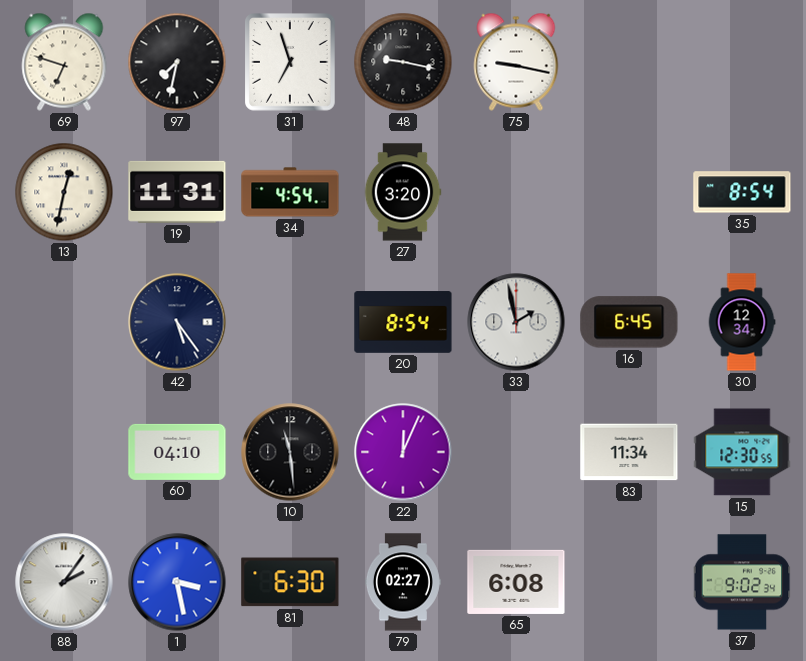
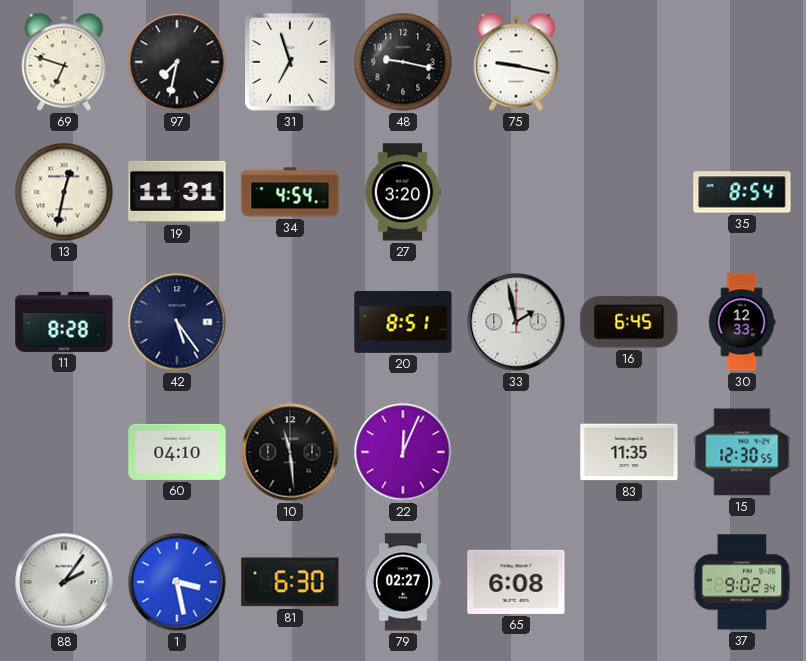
11: none -> 8:28
20: 8:54 -> 8:51
30: 12:34 -> 12:33
83: 11:34 -> 11:35
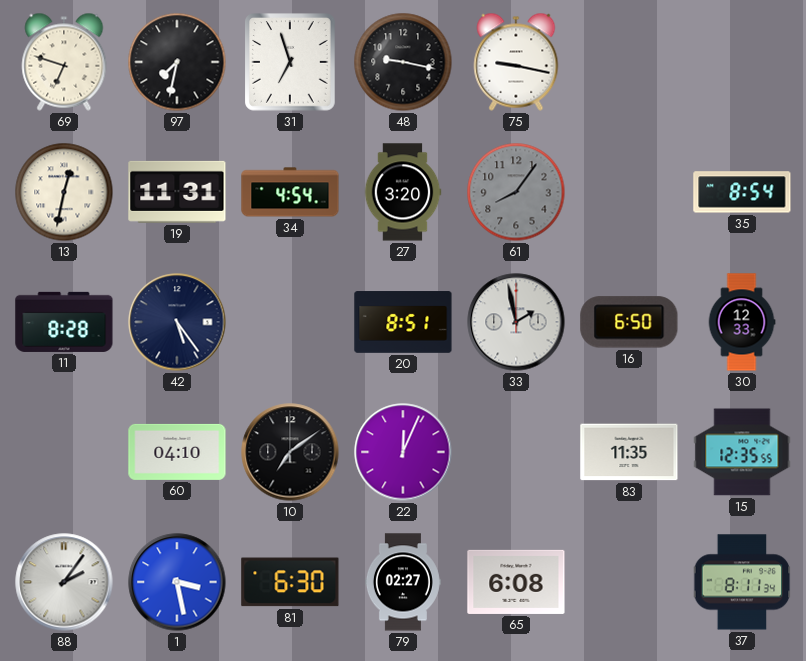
61: none -> 8:06
16: 6:45 -> 6:50
10: 11:29 -> 7:09
15: 12:30 -> 12:35
37: 9:02 -> 8:11
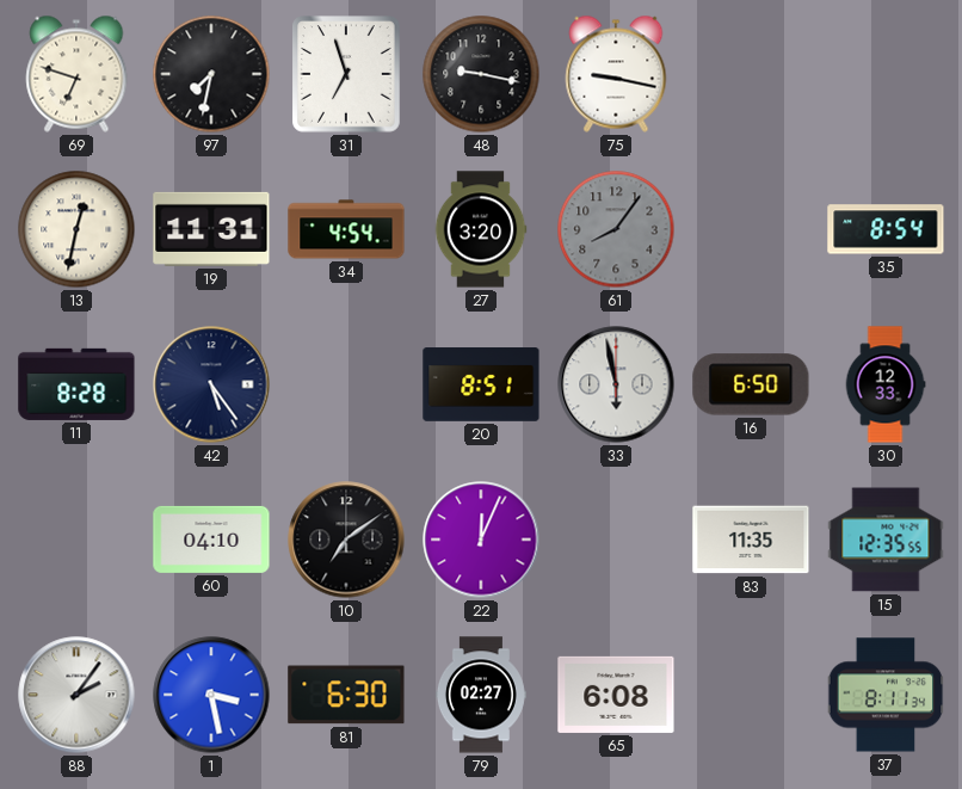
33: 1:58 -> 5:58
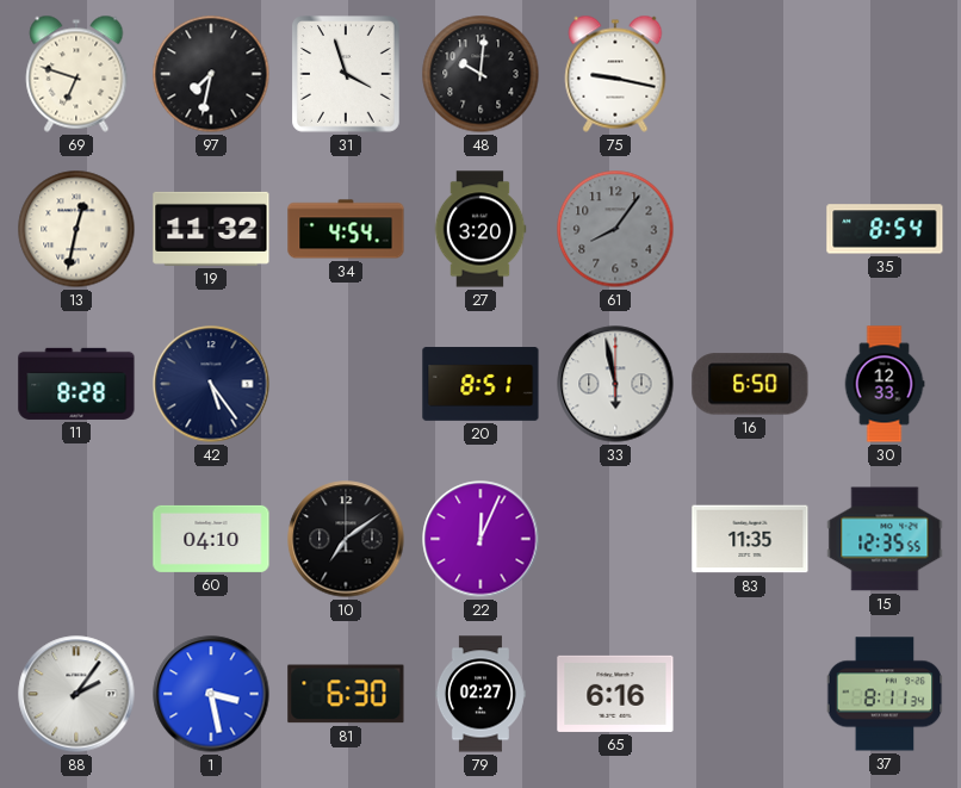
31: 6:57 -> 3:57
48: 9:17 -> 10:01
19: 11:31 -> 11:32
65: 6:08 -> 6:16
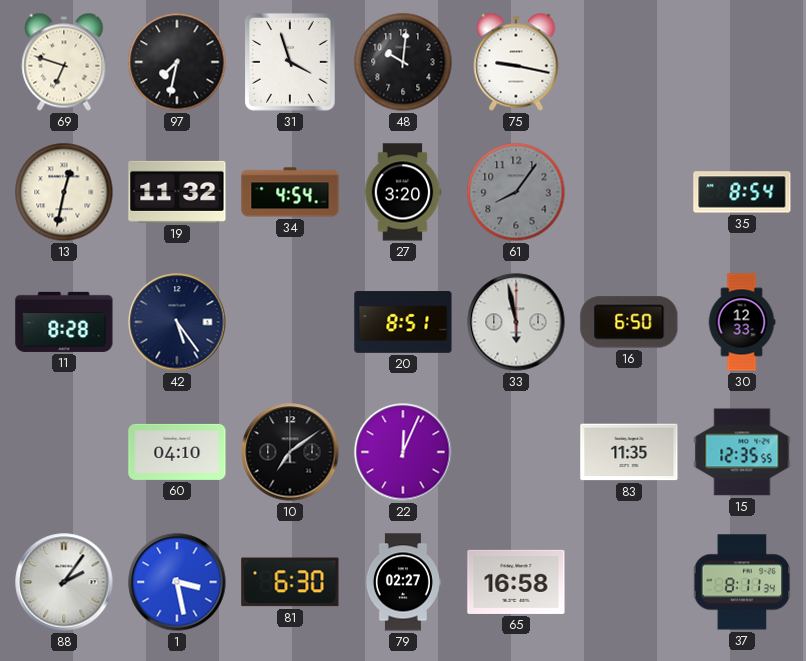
65: 6:16 -> 16:58
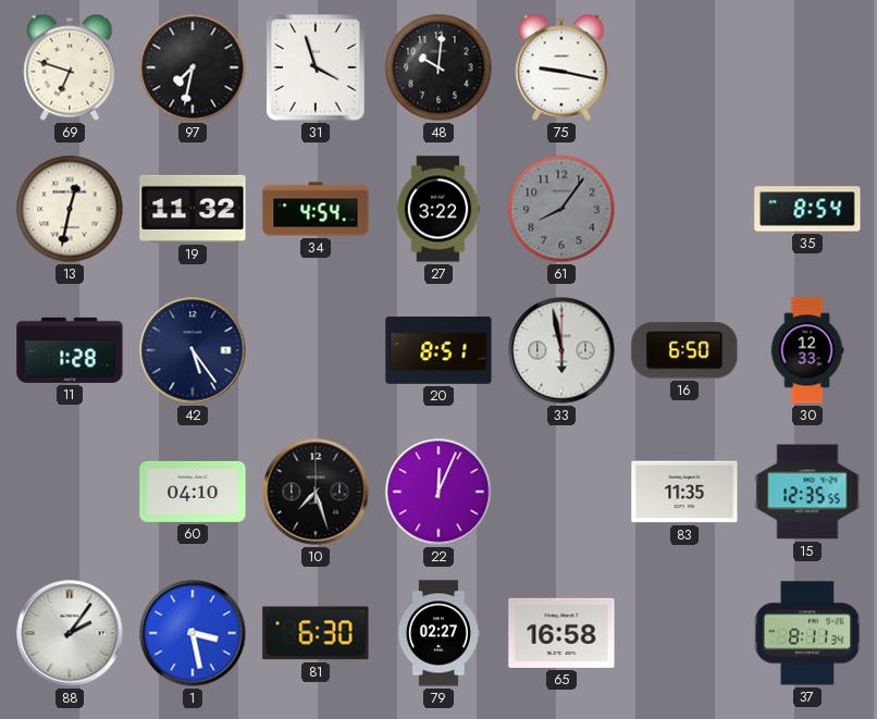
27: 3:20 -> 3:22
11: 8:28 -> 1:28
10: 7:09 -> 7:27
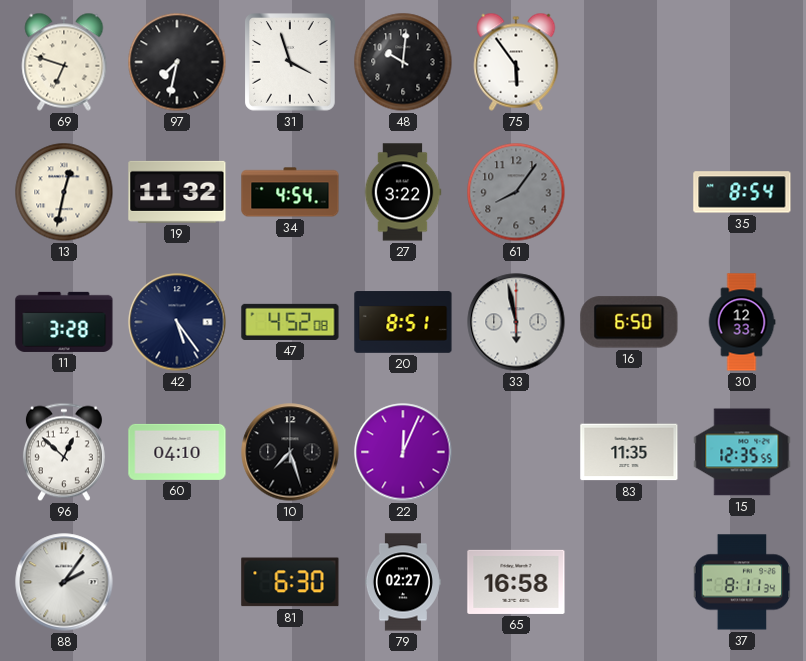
75: 9:17 -> 5:54
11: 1:28 -> 3:28
47: none -> 4:52
96: none -> 12:52
1: 3:28 -> none
